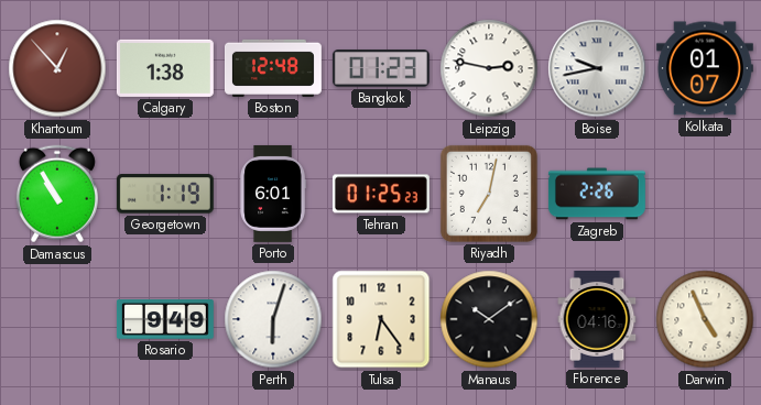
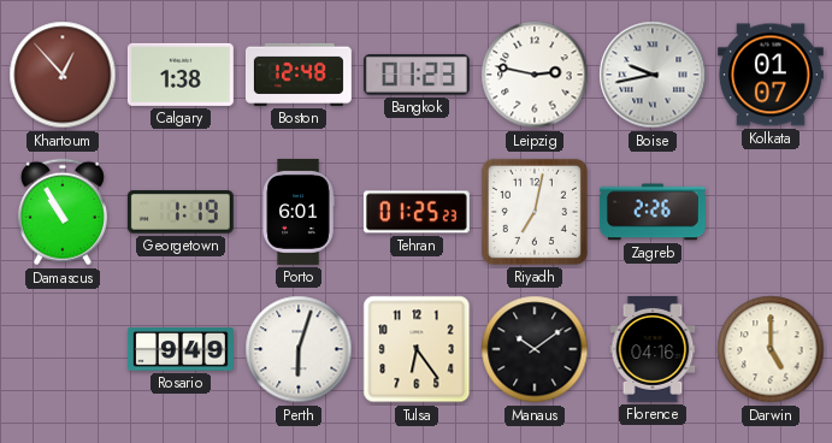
Darwin: 4:56 -> 5:00
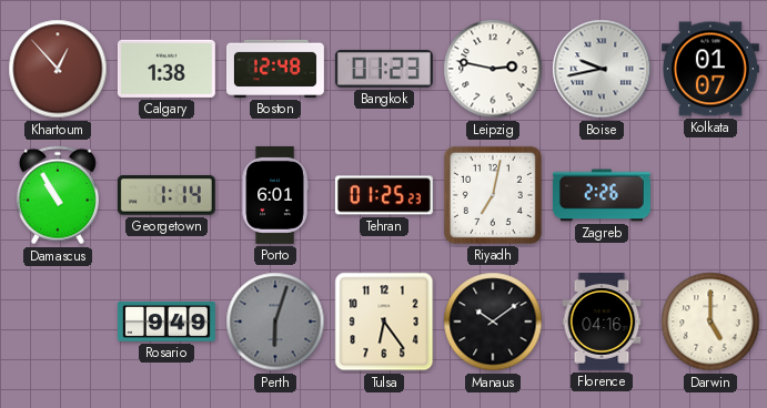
Georgetown: 1:19 -> 1:14
Perth dial: white -> grey
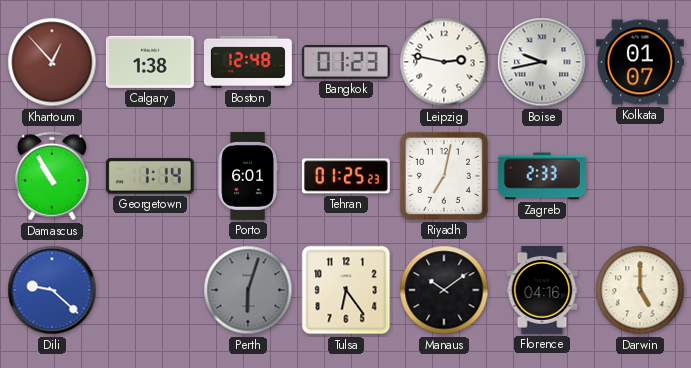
Zagreb: 2:26 -> 2:33
Dili: none -> 9:22
Rosario: 9:49 -> none
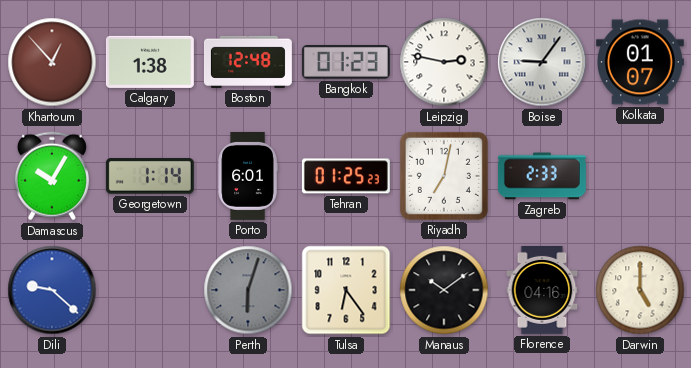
Boise: 9:43 -> 9:06
Damascus: 10:55 -> 10:05
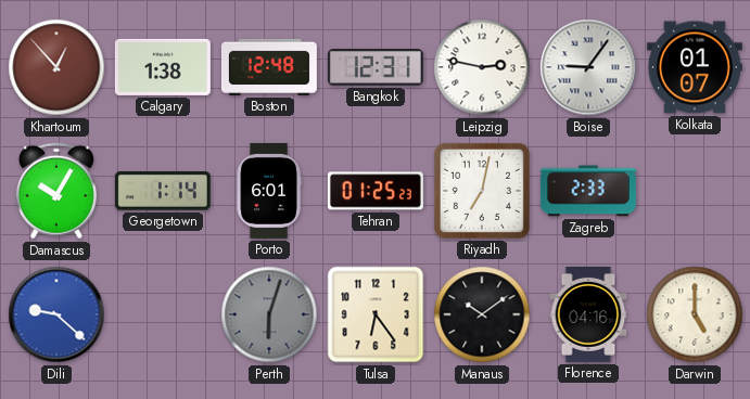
Bangkok: 01:23 -> 12:31
